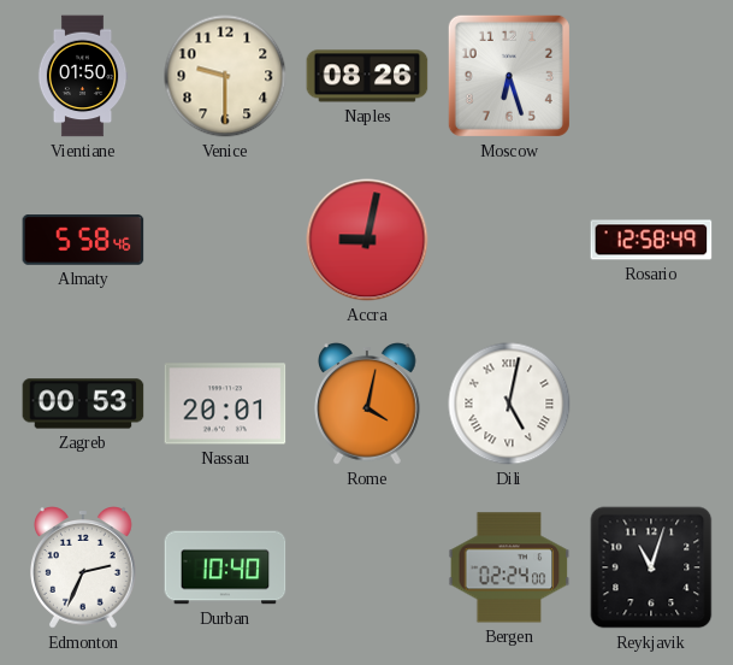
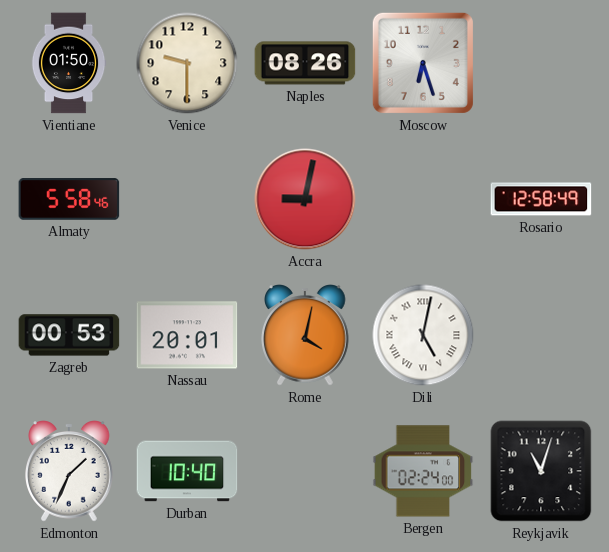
Edmonton: 2:34 -> 1:34
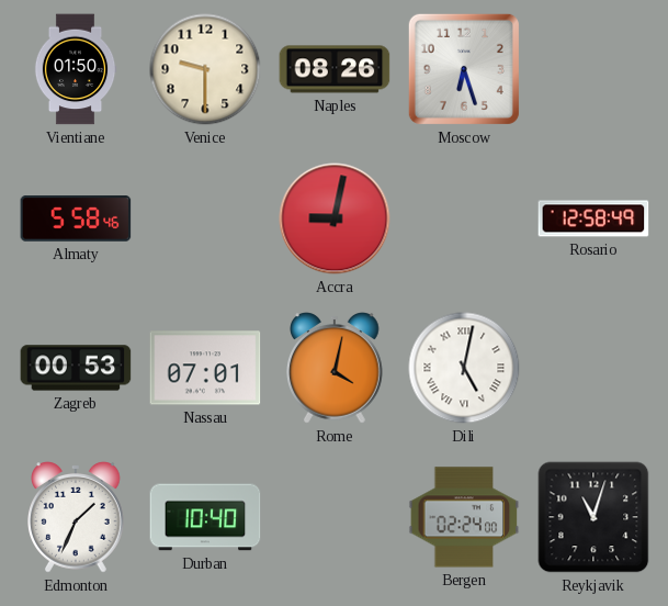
Nassau: 20:01 -> 07:01
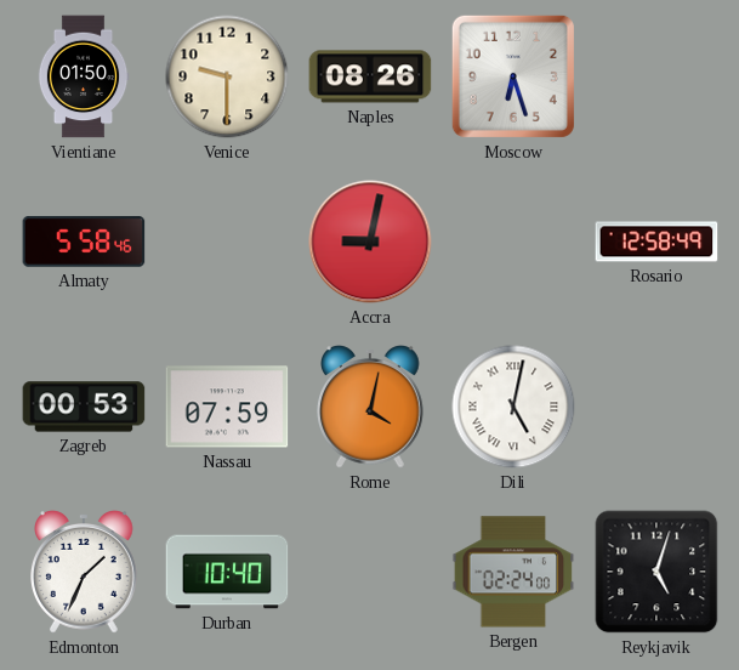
Nassau: 07:01 -> 07:59
Reykjavik: 11:03 -> 5:03
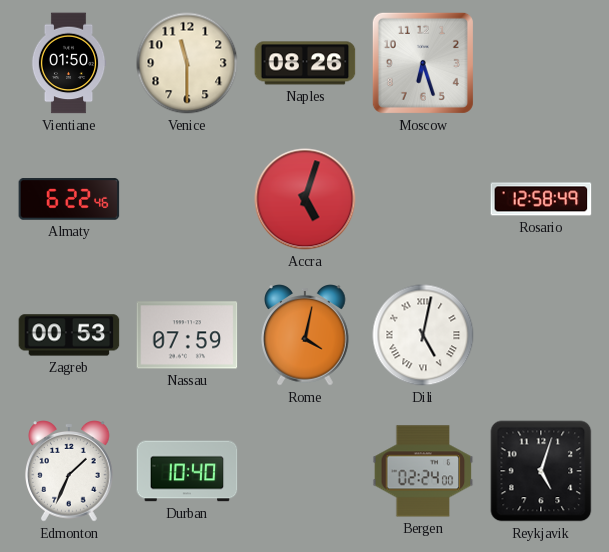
Venice: 9:30 -> 11:30
Almaty: 5:58 -> 6:22
Accra: 9:02 -> 5:03
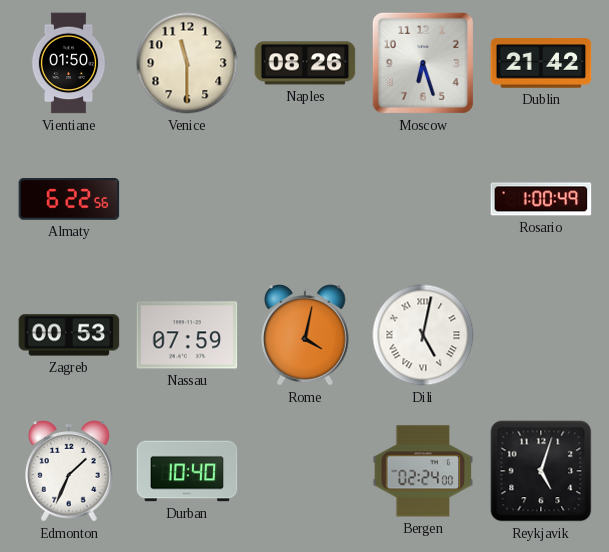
Dublin: none -> 21:42
Almaty: 6:22:46 -> 6:22:56
Accra: 5:03 -> none
Rosario: 12:58 -> 1:00
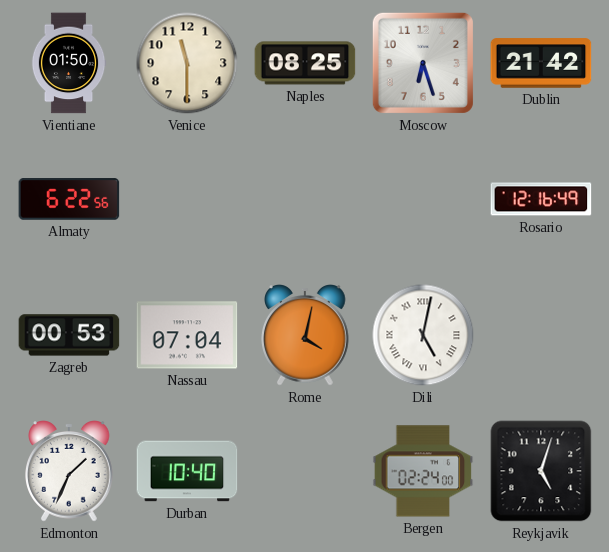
Naples: 08:26 -> 08:25
Rosario: 1:00 -> 12:16
Nassau: 07:59 -> 07:04
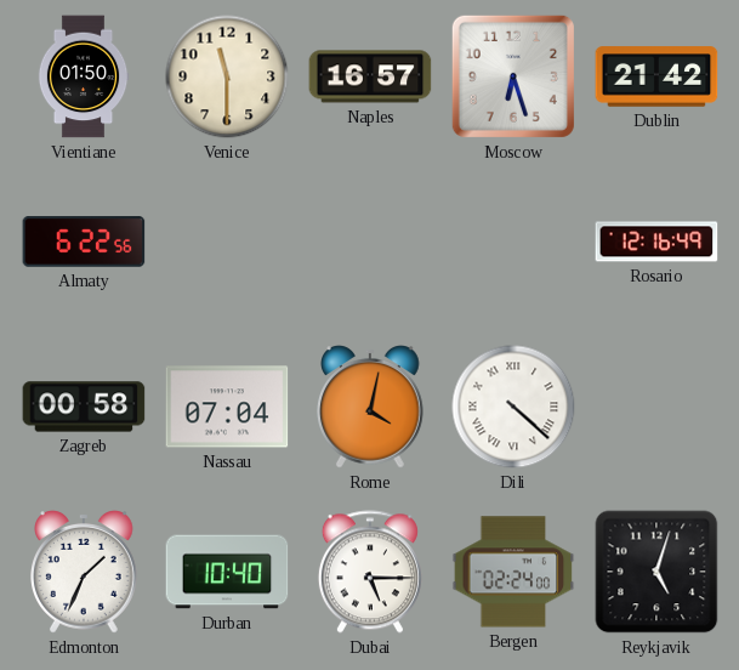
Naples: 08:25 -> 16:57
Zagreb: 00:53 -> 00:58
Dili: 5:02 -> 4:22
Dubai: none -> 5:15
